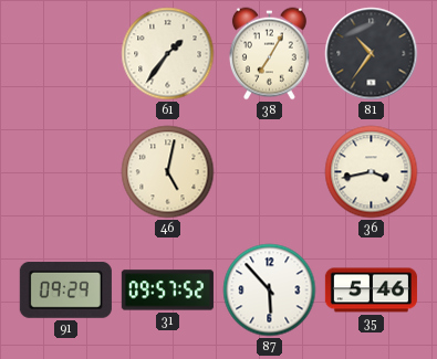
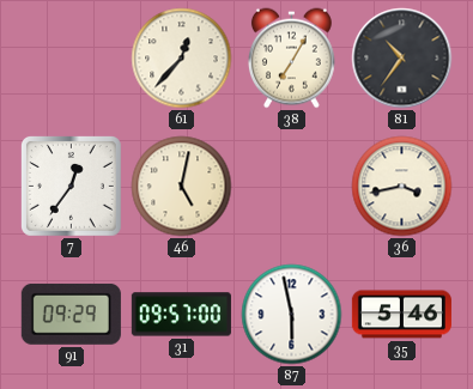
61: 1:36 -> 12:37
7: none -> 12:36
31: 09:57:52 -> 09:57:00
87: 5:53 -> 5:58
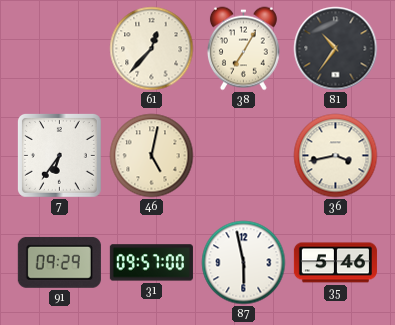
7: 12:36 -> 6:36
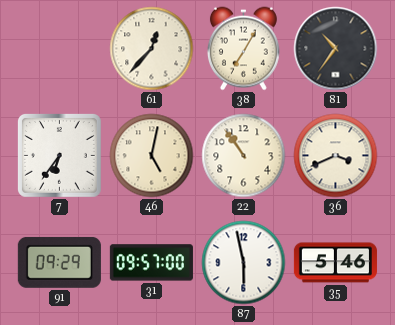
22: none -> 10:54
36: 3:43 -> 3:41
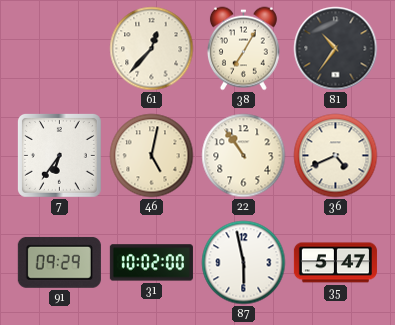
36: 3:41 -> 4:41
31: 09:57 -> 10:02
35: 5:46 -> 5:47
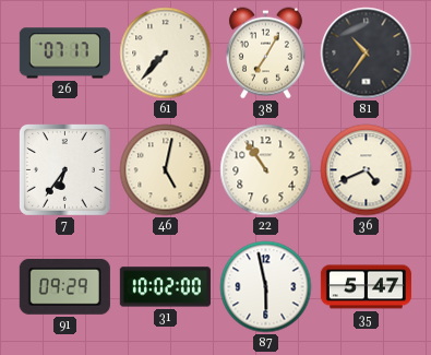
26: none -> 07:17
61: 12:37 -> 7:37
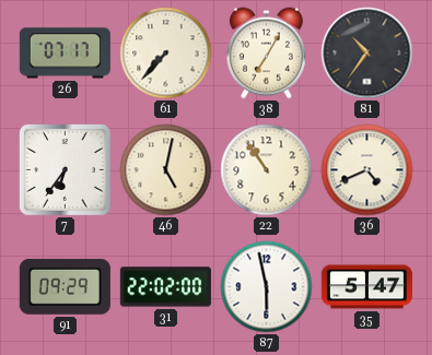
31: 10:02 -> 22:02
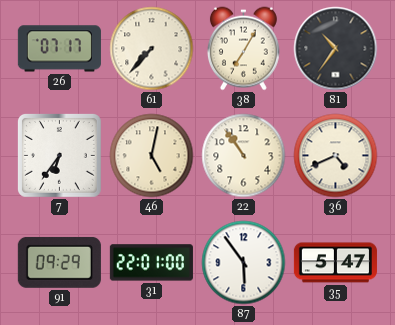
31: 22:02 -> 22:01
87: 5:58 -> 5:54
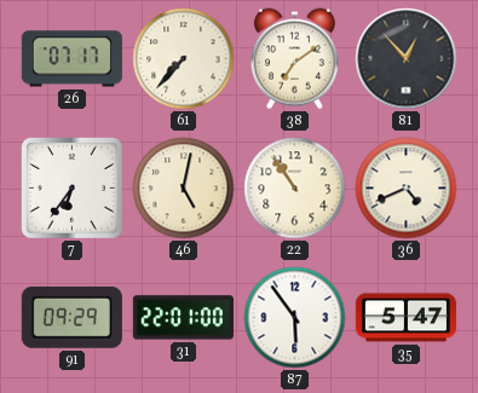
38: 7:05 -> 7:09
81: 10:36 -> 12:53
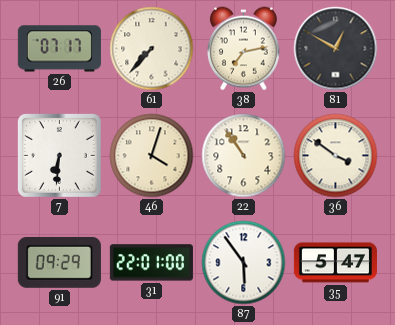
38: 7:09 -> 7:13
81: 12:53 -> 12:50
7: 6:36 -> 6:31
46: 5:02 -> 4:03
36: 4:41 -> 3:51
